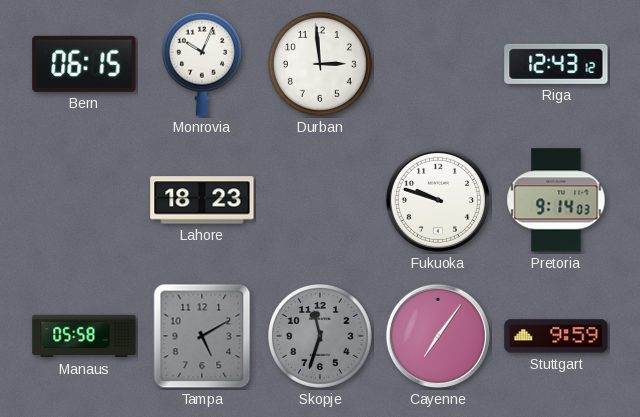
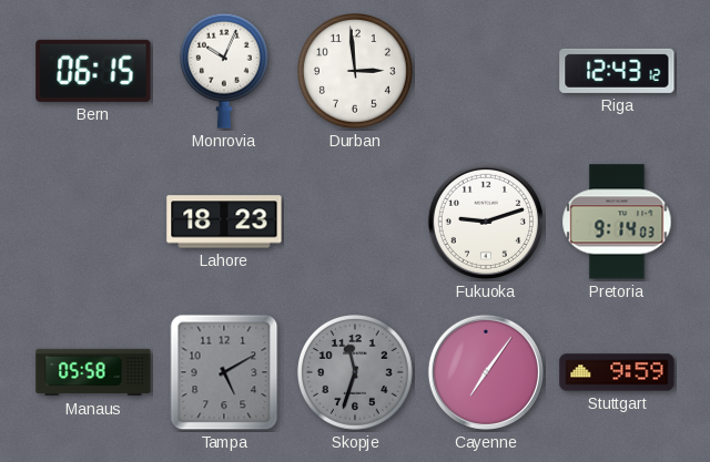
Fukuoka: 9:48 -> 9:12
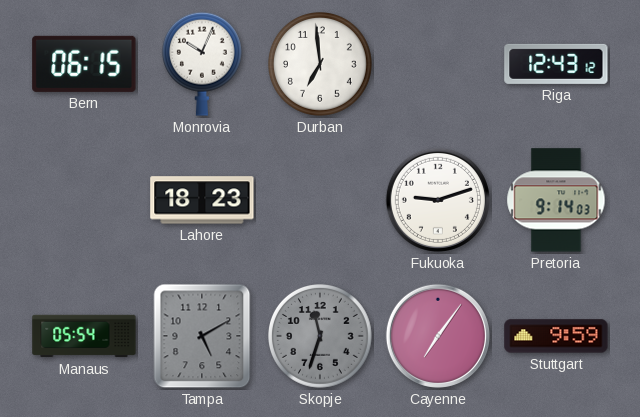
Durban: 2:59 -> 6:59
Manaus: 05:58 -> 05:54
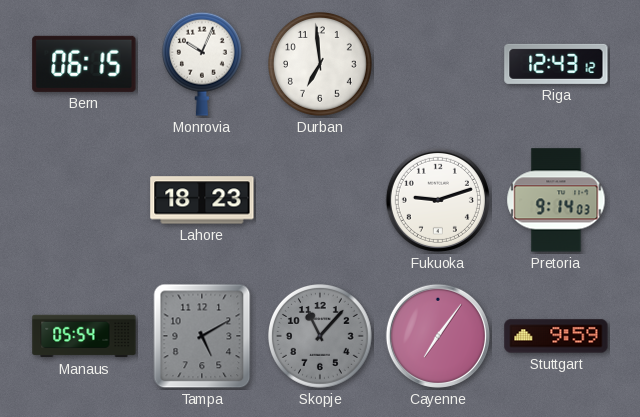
Skopje: 11:33 -> 11:07
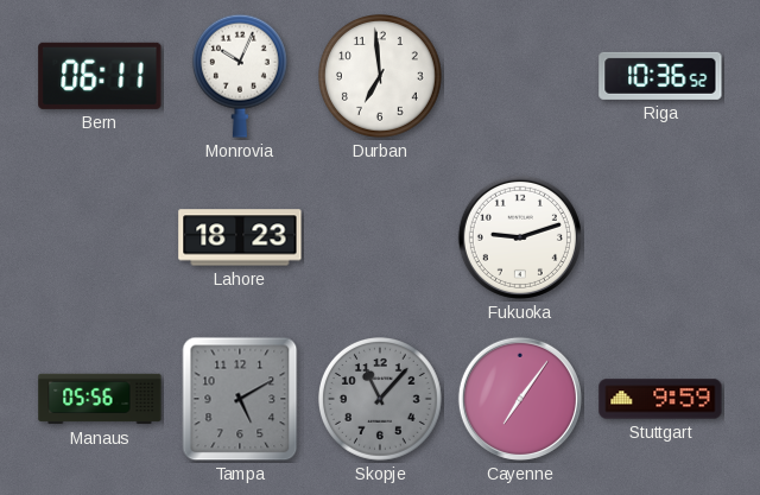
Bern: 06:15 -> 06:11
Riga: 12:43 -> 10:36
Pretoria: 9:14 -> none
Manaus: 05:54 -> 05:56
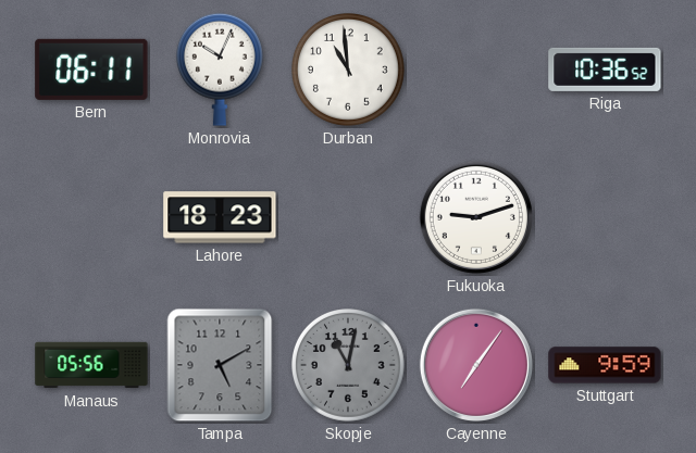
Durban: 6:59 -> 10:59
Skopje: 11:07 -> 11:02
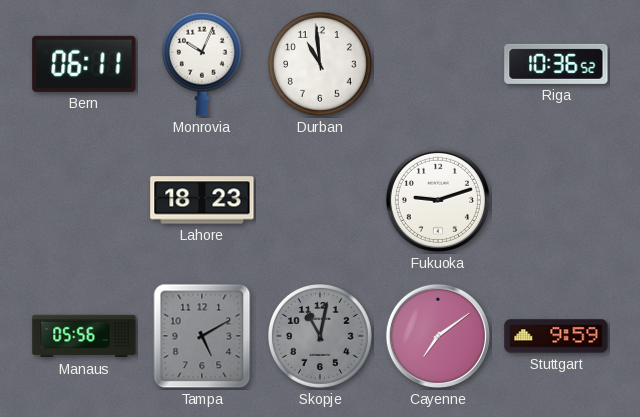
Cayenne: 7:06 -> 7:09
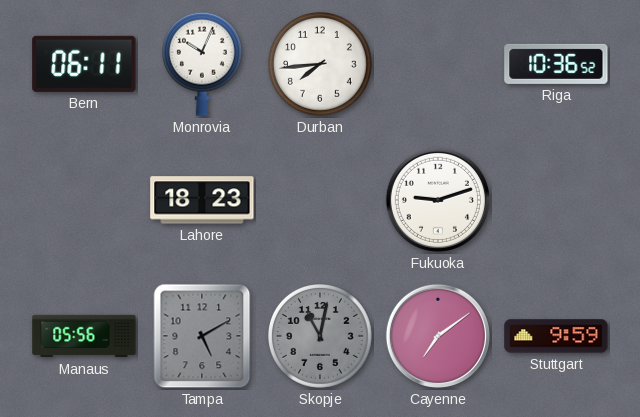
Durban: 10:59 -> 7:44
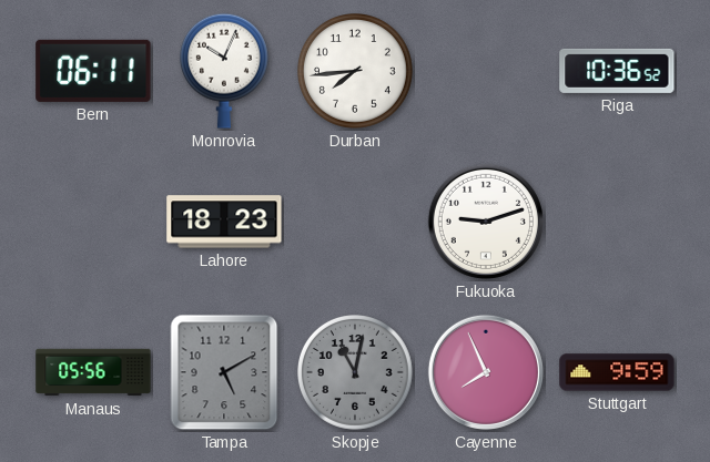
Cayenne: 7:09 -> 7:56
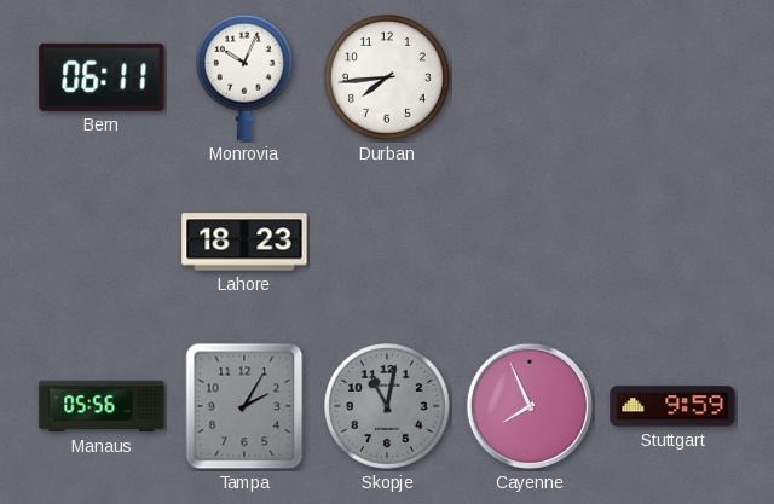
Riga: 10:36 -> none
Fukuoka: 9:12 -> none
Tampa: 5:10 -> 2:05
